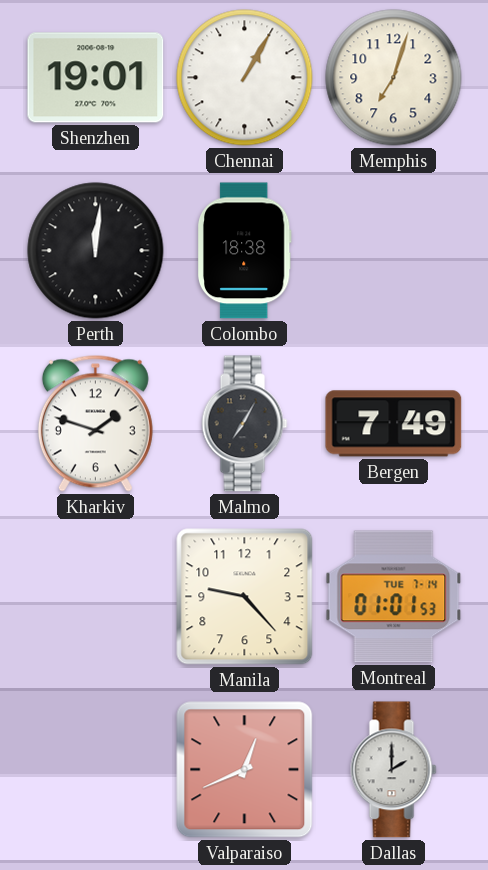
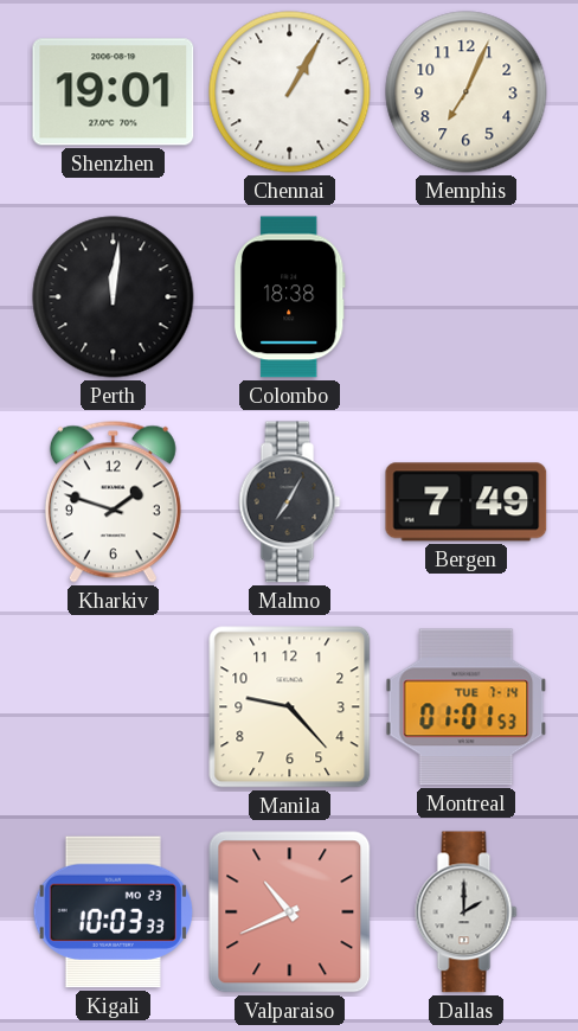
Memphis: 7:03 -> 7:04
Kigali: none -> 10:03
Valparaiso: 12:41 -> 10:41
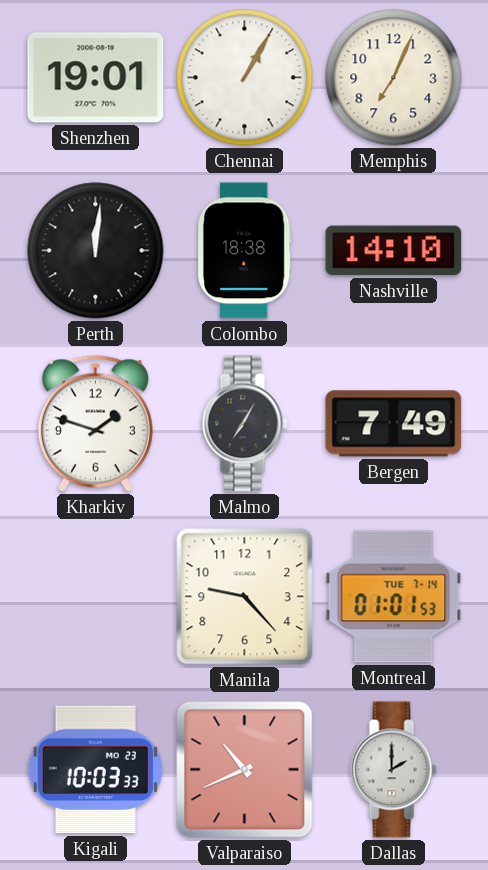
Nashville: none -> 14:10
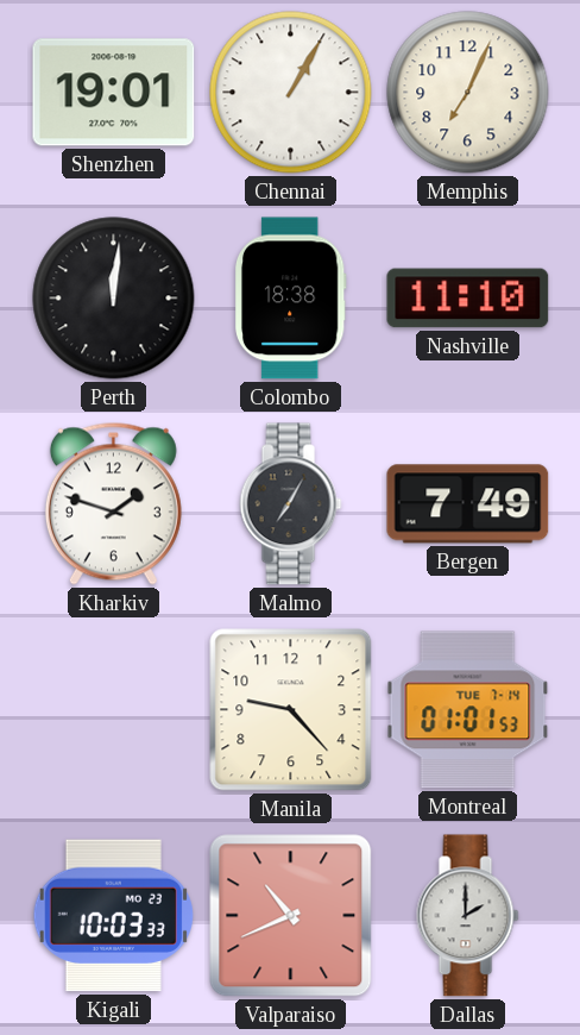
Nashville: 14:10 -> 11:10
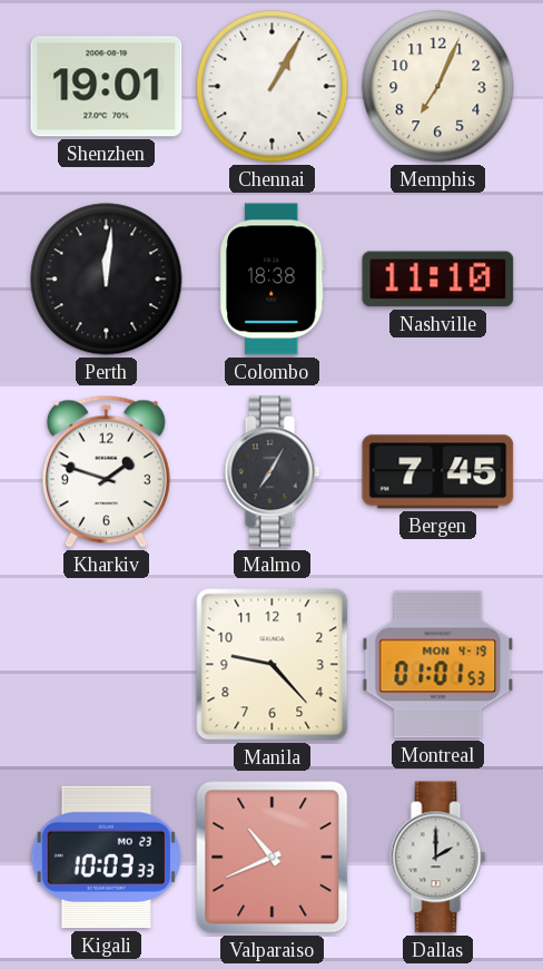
Bergen: 7:49 -> 7:45
Montreal date: TUE 7-14 -> MON 4-19
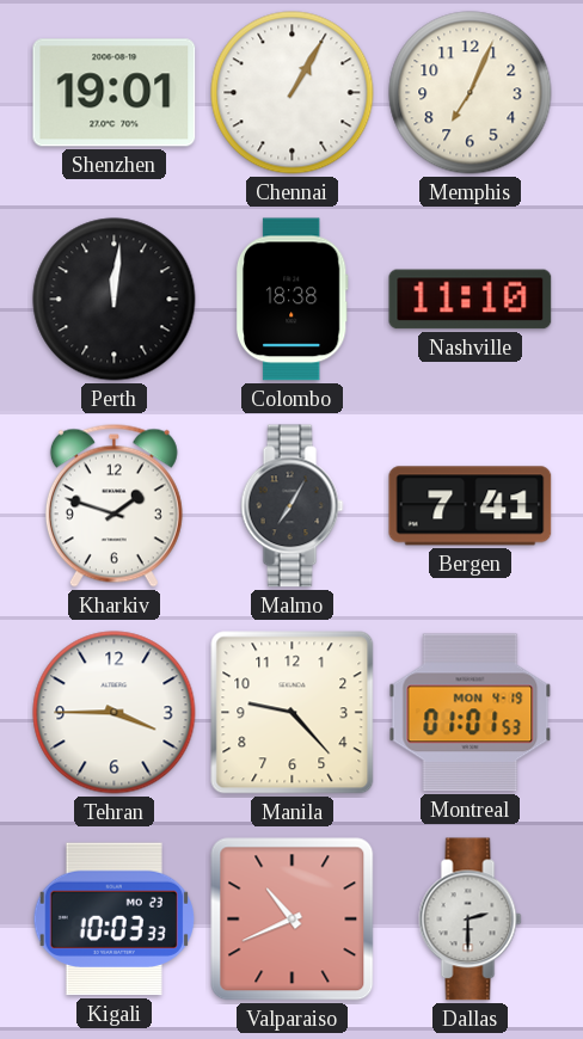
Bergen: 7:45 -> 7:41
Tehran: none -> 3:45
Dallas: 2:00 -> 2:30
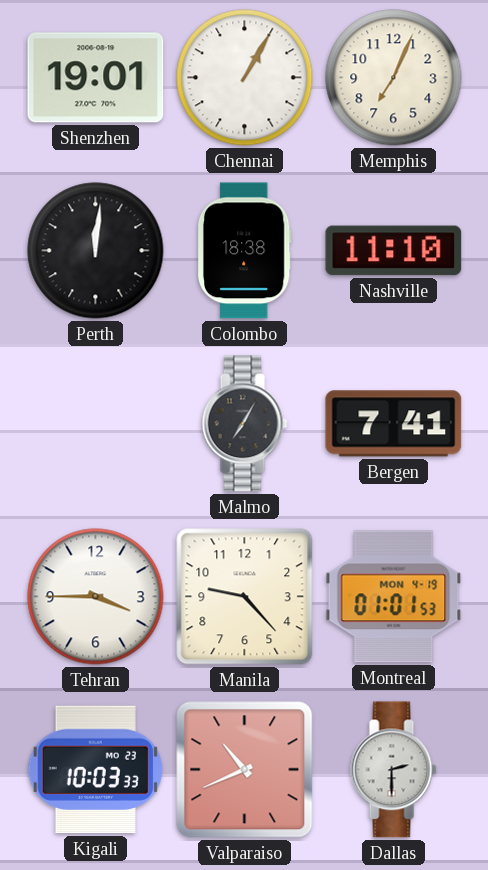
Kharkiv: 1:48 -> none
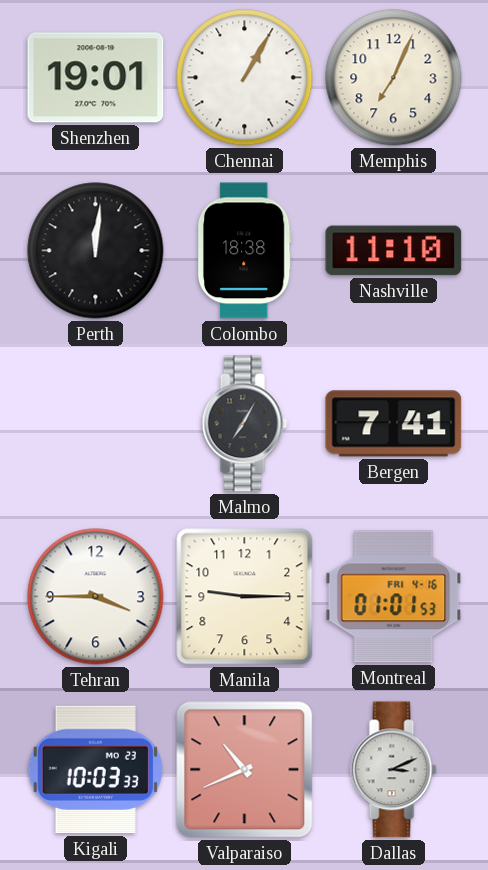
Manila: 9:23 -> 9:15
Montreal date: MON 4-19 -> FRI 4-16
Dallas: 2:30 -> 3:11
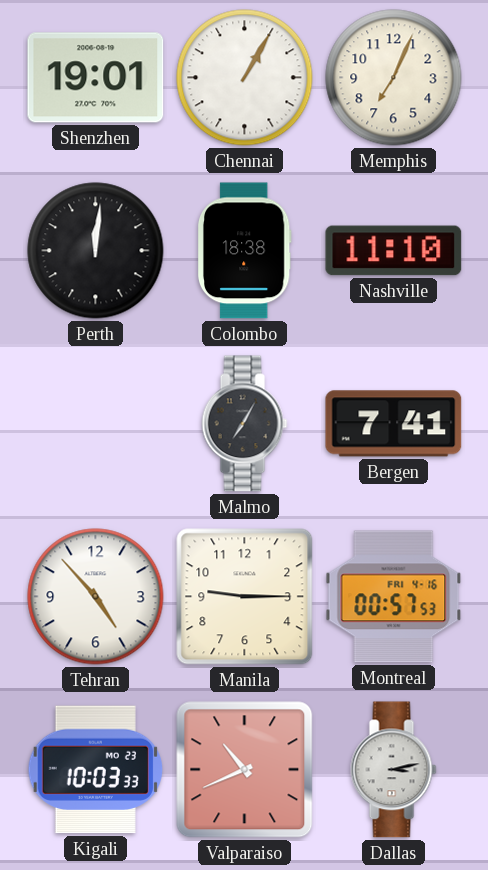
Tehran: 3:45 -> 4:53
Montreal: 01:01 -> 00:57
Dallas: 3:11 -> 3:13
